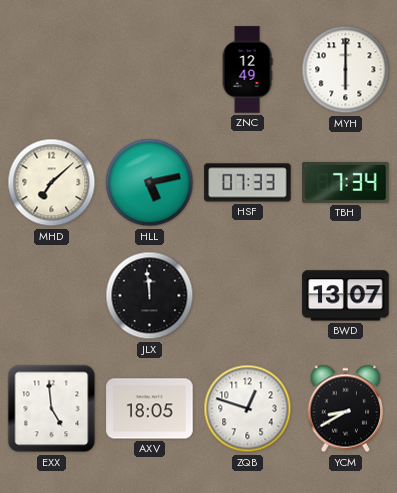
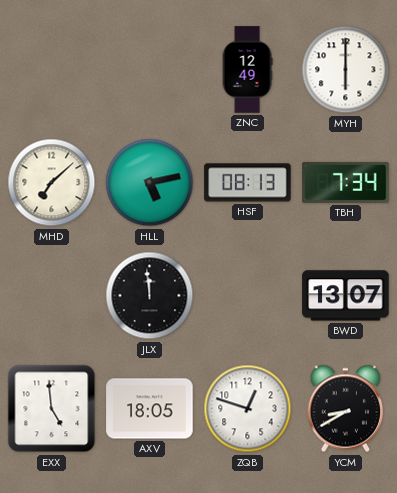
HSF: 07:33 -> 08:13
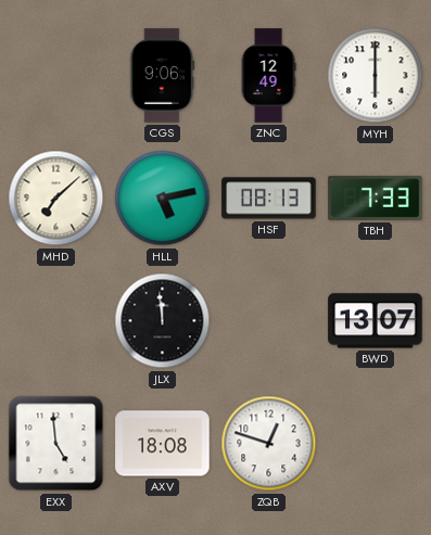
CGS: none -> 9:06
TBH: 7:34 -> 7:33
AXV: 18:05 -> 18:08
YCM: 8:40 -> none
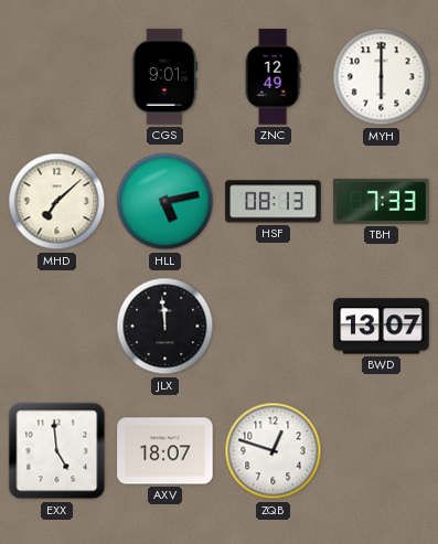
CGS: 9:06 -> 9:01
AXV: 18:08 -> 18:07
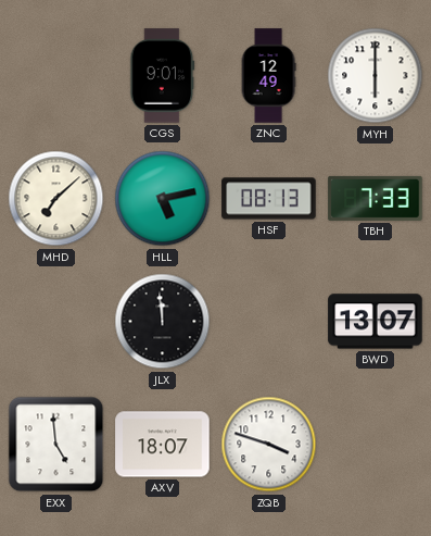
ZQB: 12:48 -> 3:48
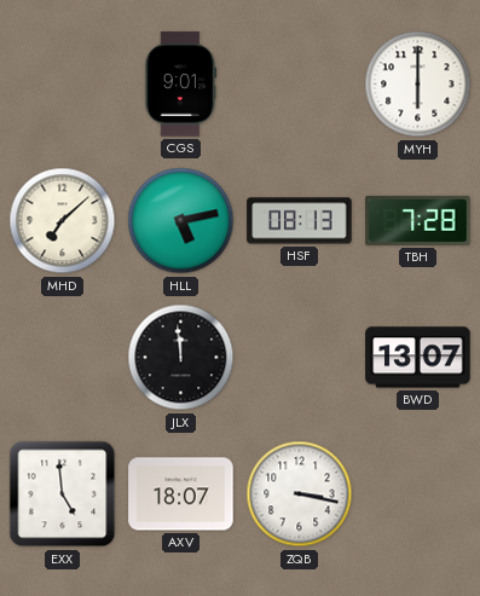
ZNC: 12:49 -> none
TBH: 7:33 -> 7:28
ZQB: 3:48 -> 3:17
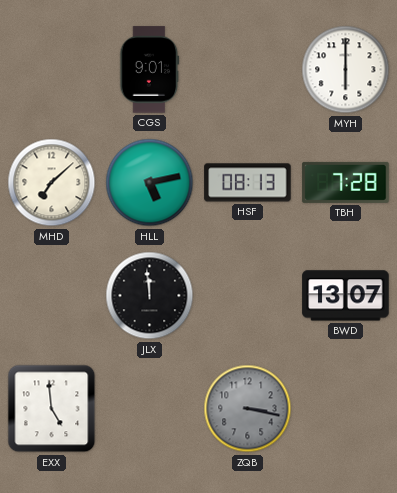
AXV: 18:07 -> none
ZQB dial: white -> grey
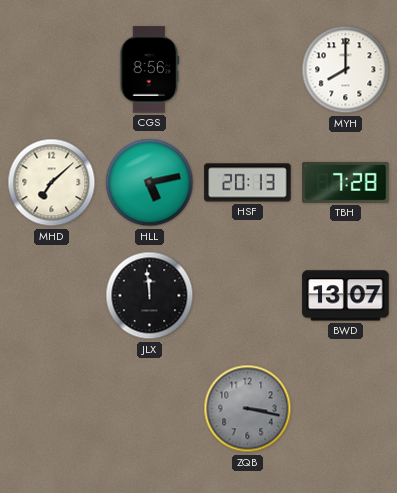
CGS: 9:01 -> 8:56
MYH: 6:00 -> 8:00
HSF: 08:13 -> 20:13
EXX: 4:59 -> none
